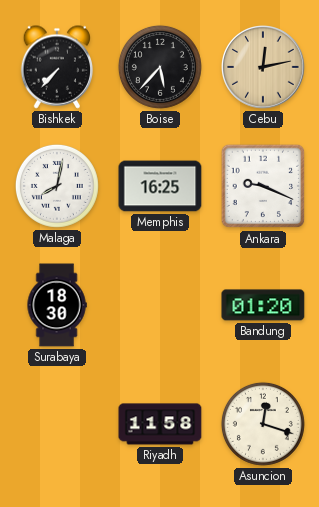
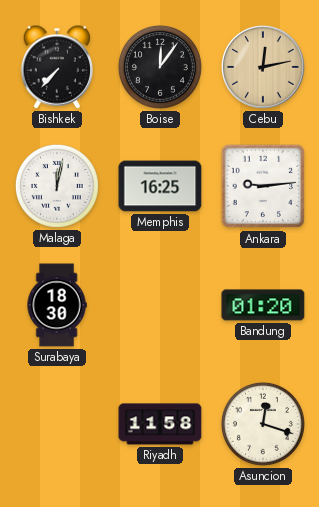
Boise: 5:37 -> 12:06
Malaga: 8:02 -> 12:02
Ankara: 9:19 -> 9:14
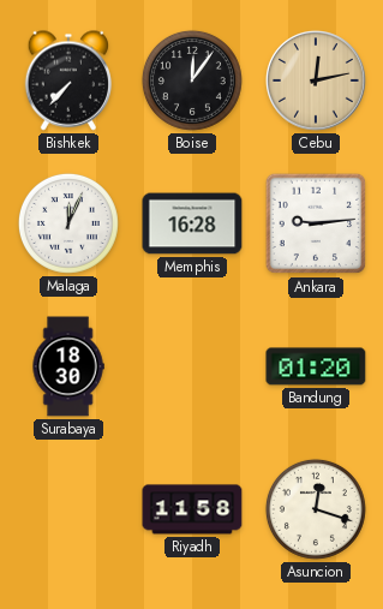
Malaga: 12:02 -> 12:04
Memphis: 16:25 -> 16:28
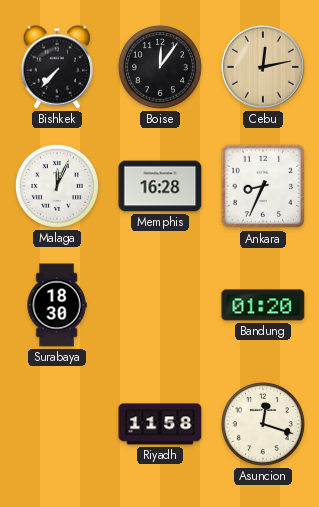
Ankara: 9:14 -> 8:34
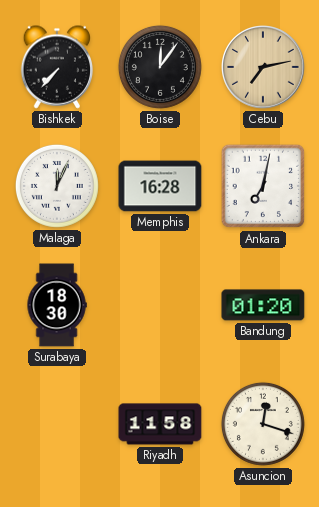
Cebu: 12:13 -> 7:13
Ankara: 8:34 -> 7:02
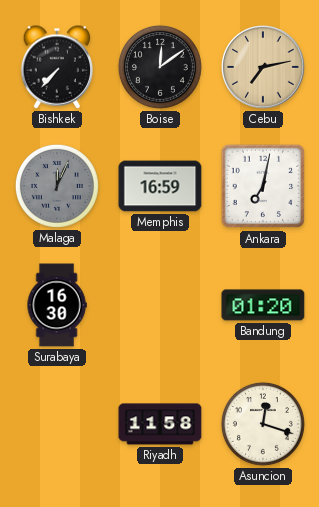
Boise: 12:06 -> 12:09
Malaga dial: white -> grey
Memphis: 16:28 -> 16:59
Surabaya: 18:30 -> 16:30
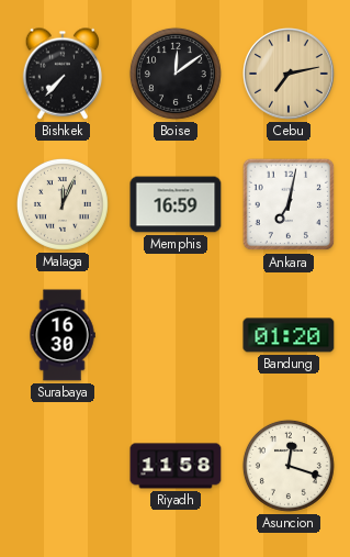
Malaga dial: grey -> cream
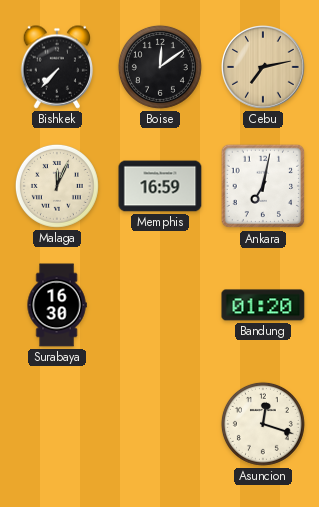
Riyadh: 11:58 -> none
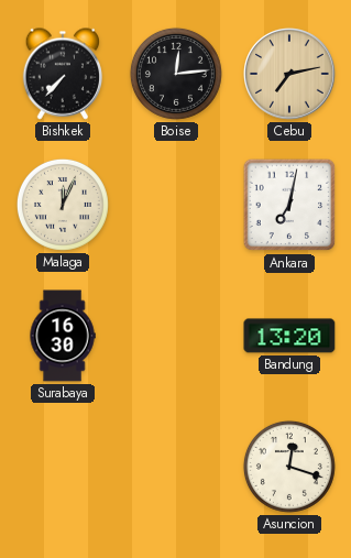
Boise: 12:09 -> 12:14
Memphis: 16:59 -> none
Bandung: 01:20 -> 13:20
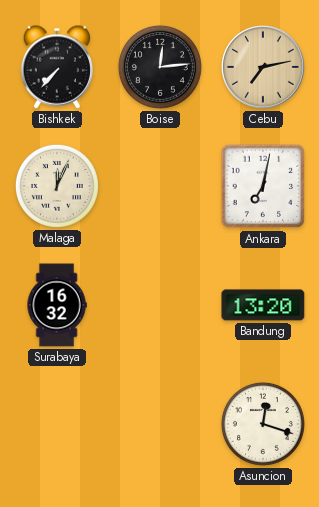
Surabaya: 16:30 -> 16:32
